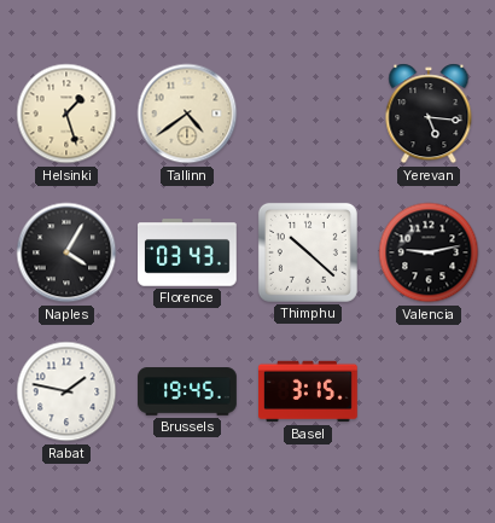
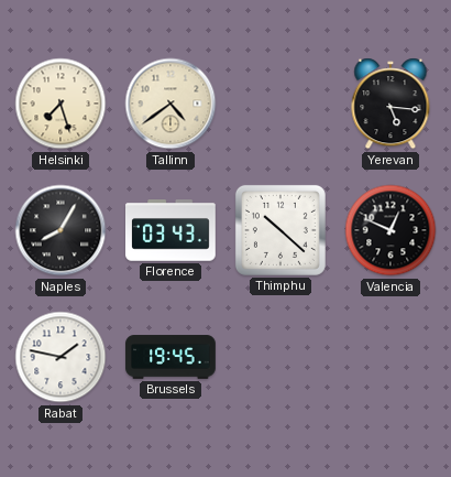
Helsinki: 1:27 -> 7:27
Naples: 4:05 -> 8:05
Valencia: 9:13 -> 12:49
Basel: 3:15 -> none
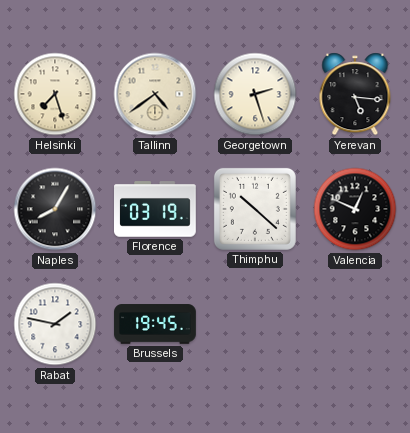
Georgetown: none -> 2:27
Florence: 03:43 -> 03:19
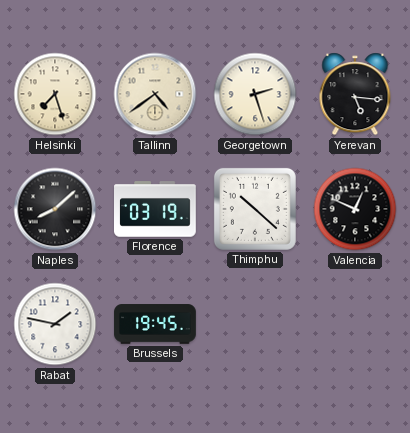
Naples: 8:05 -> 8:08
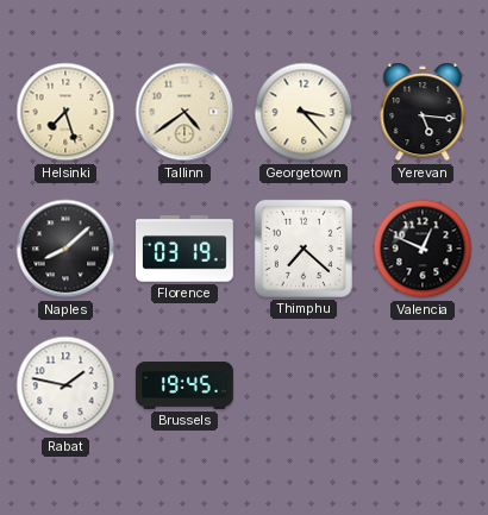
Georgetown: 2:27 -> 3:23
Thimphu: 10:22 -> 7:22
